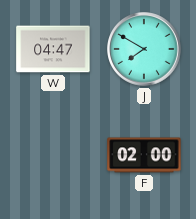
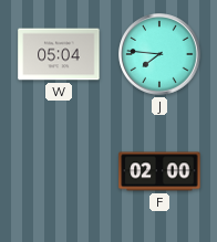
W: 04:47 -> 05:04
J: 7:50 -> 7:46
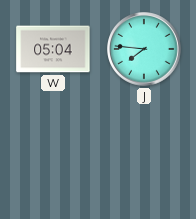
F: 02:00 -> none
